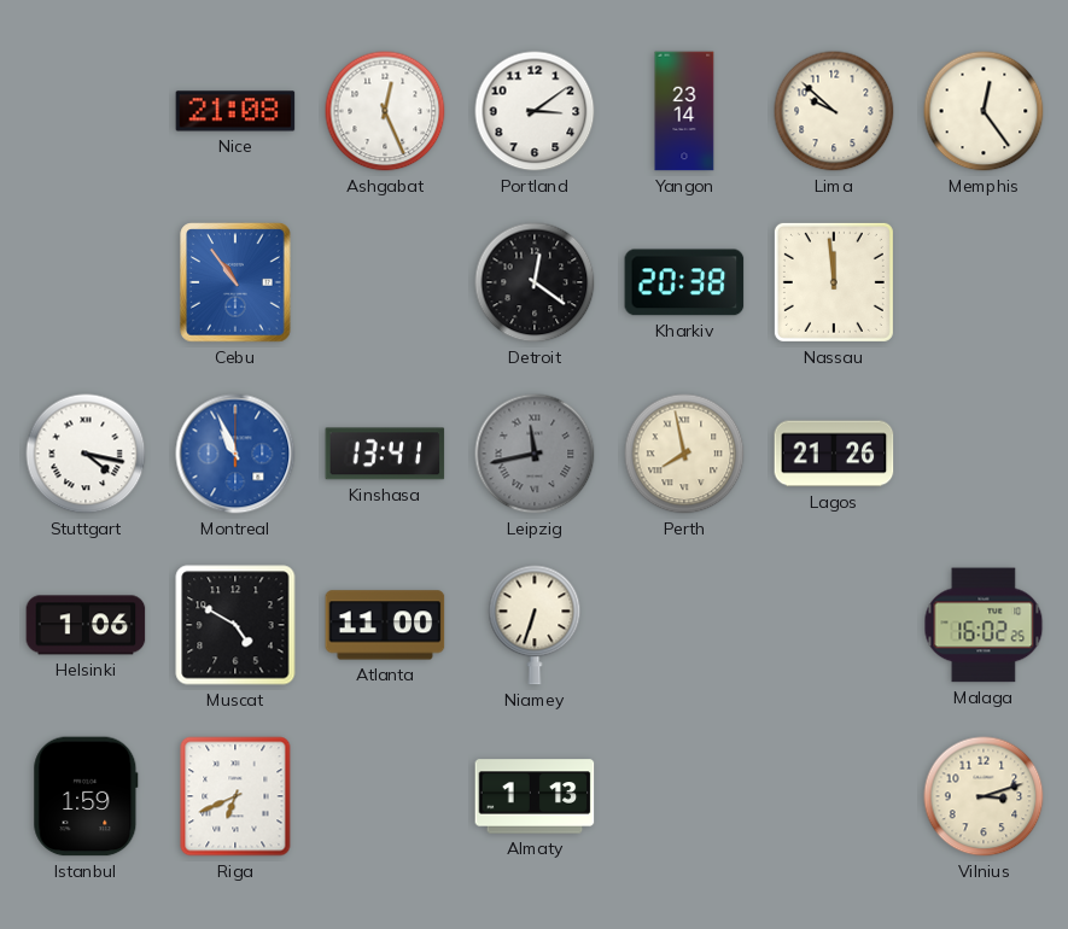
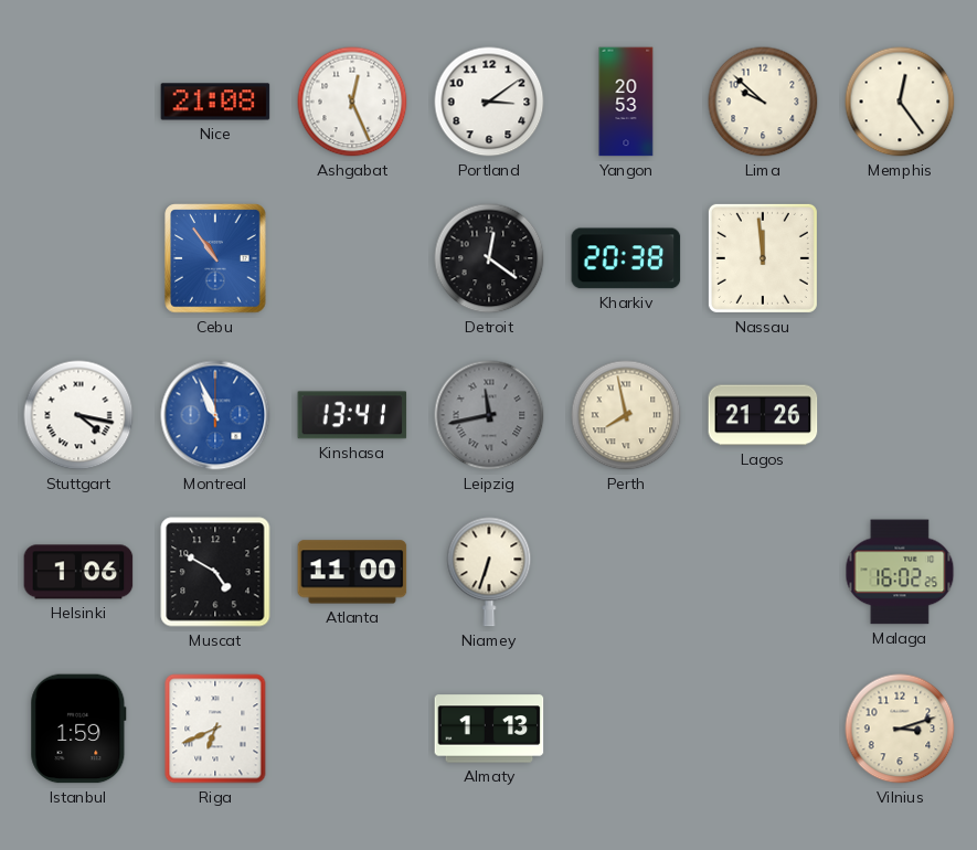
Yangon: 23:14 -> 20:53
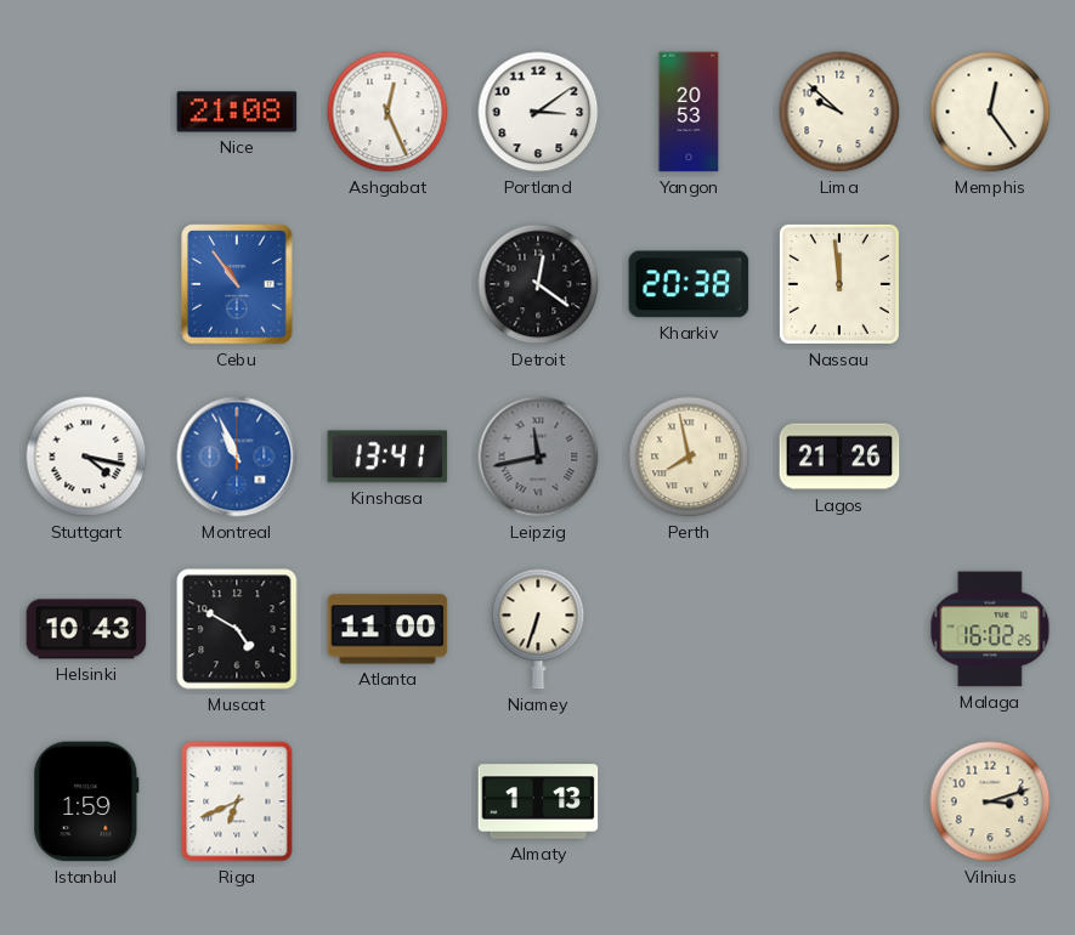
Helsinki: 1:06 -> 10:43
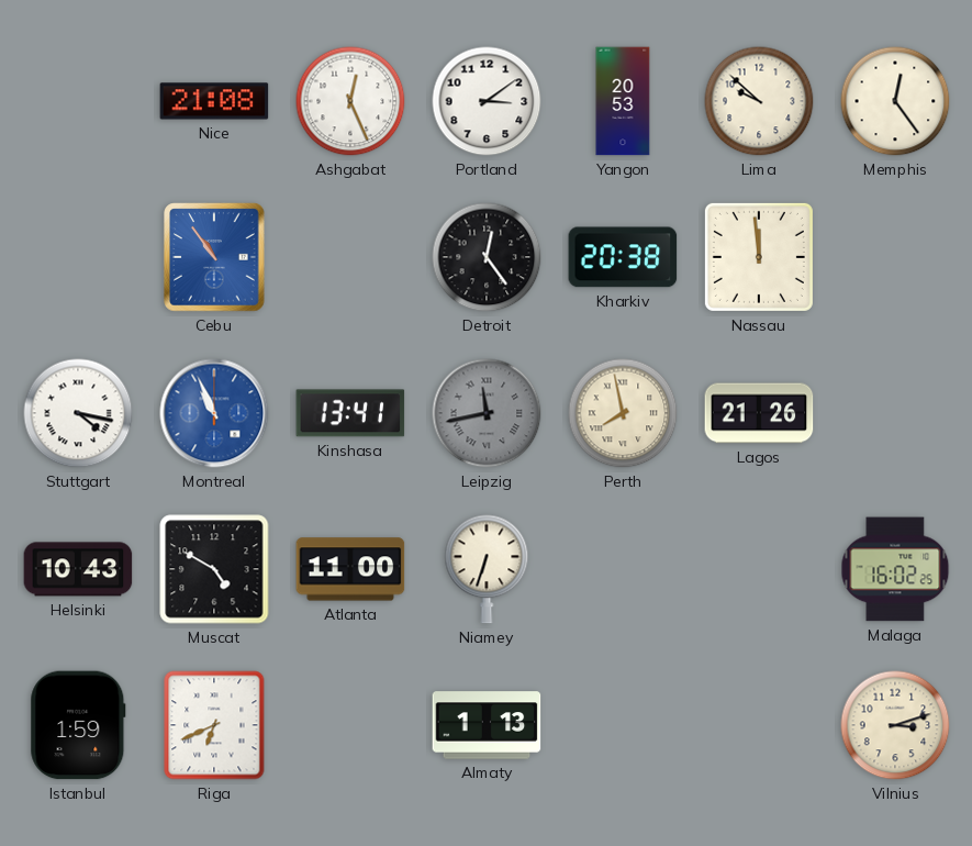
Detroit: 12:21 -> 12:24
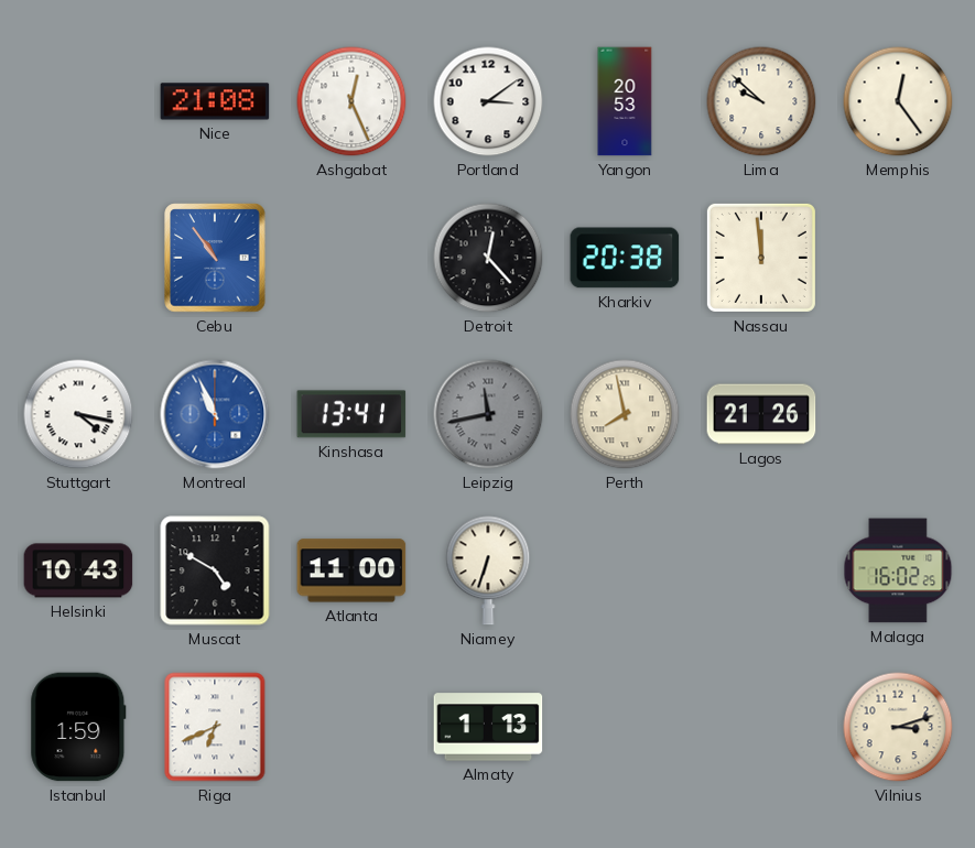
Detroit: 12:24 -> 12:23
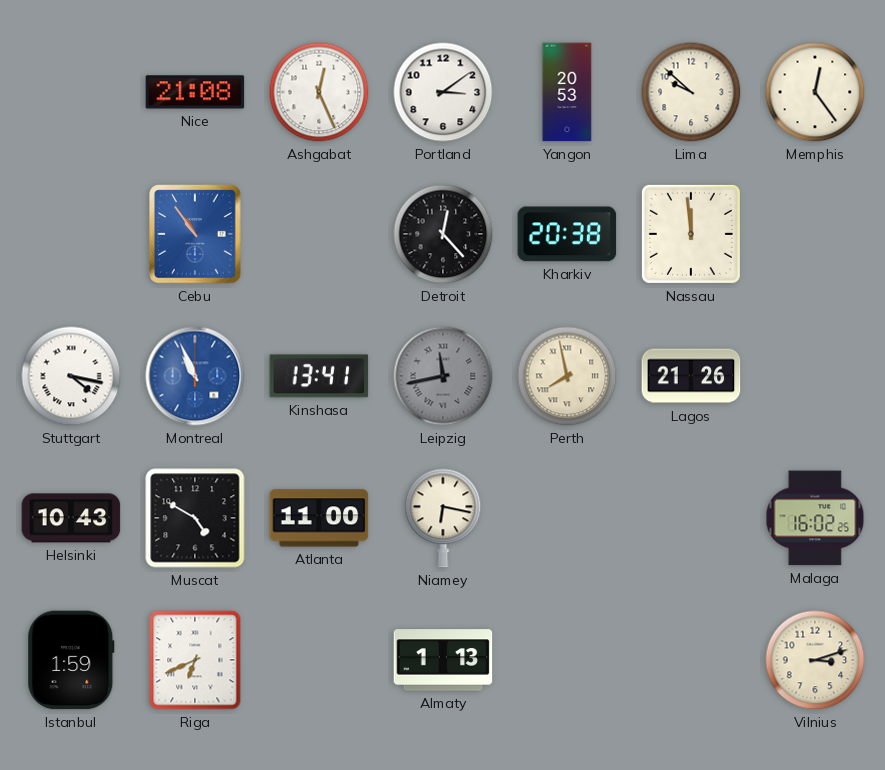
Niamey: 6:33 -> 6:17
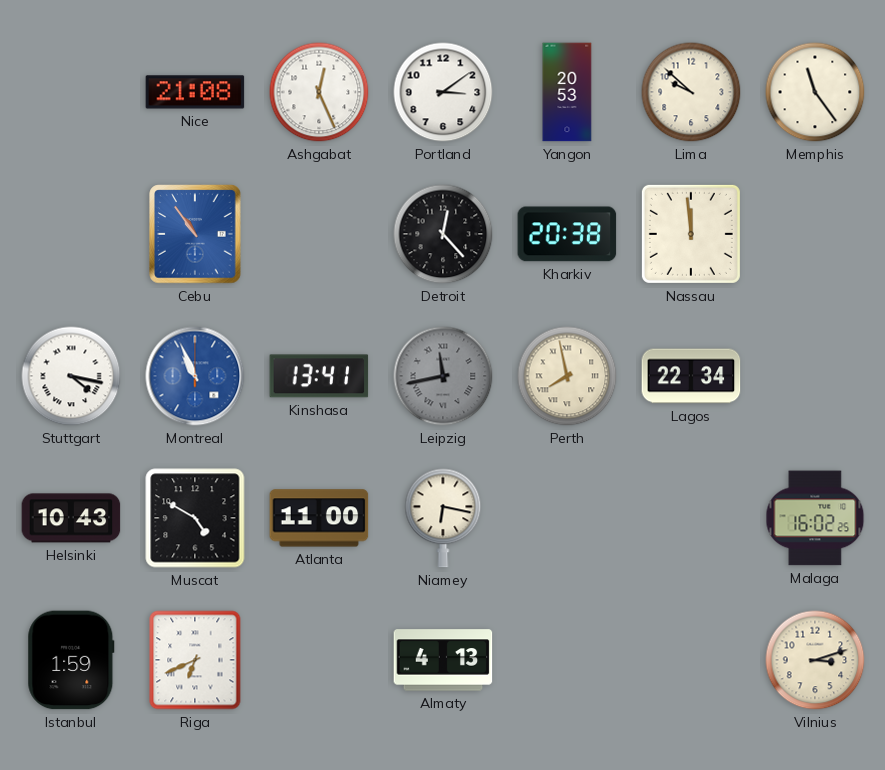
Memphis: 12:24 -> 11:24
Lagos: 21:26 -> 22:34
Almaty: 1:13 -> 4:13
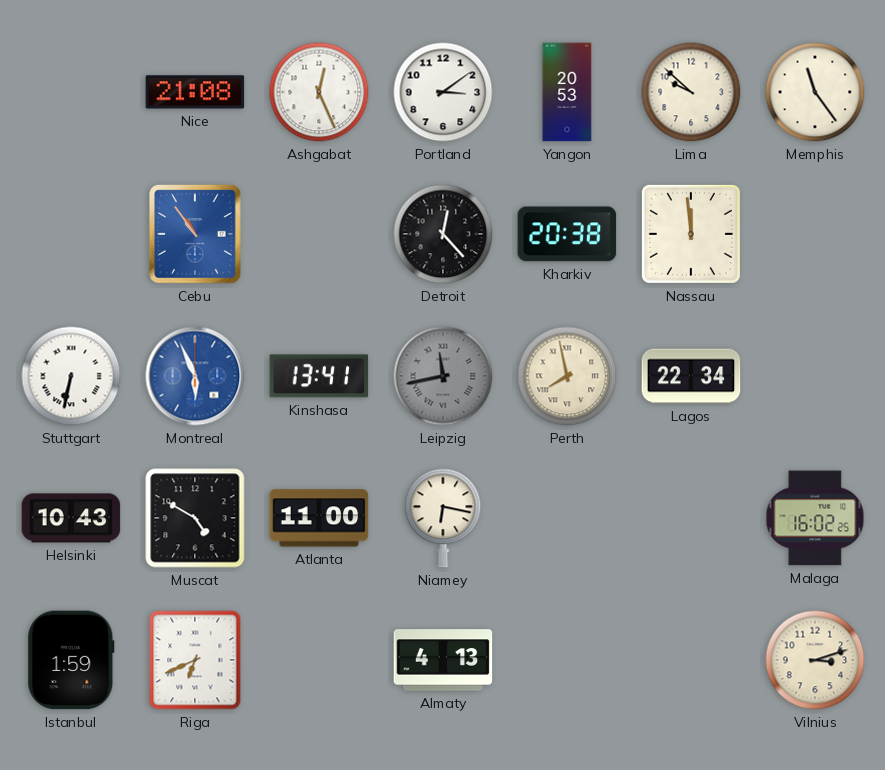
Stuttgart: 4:17 -> 6:32
Montreal: 10:56 -> 5:56
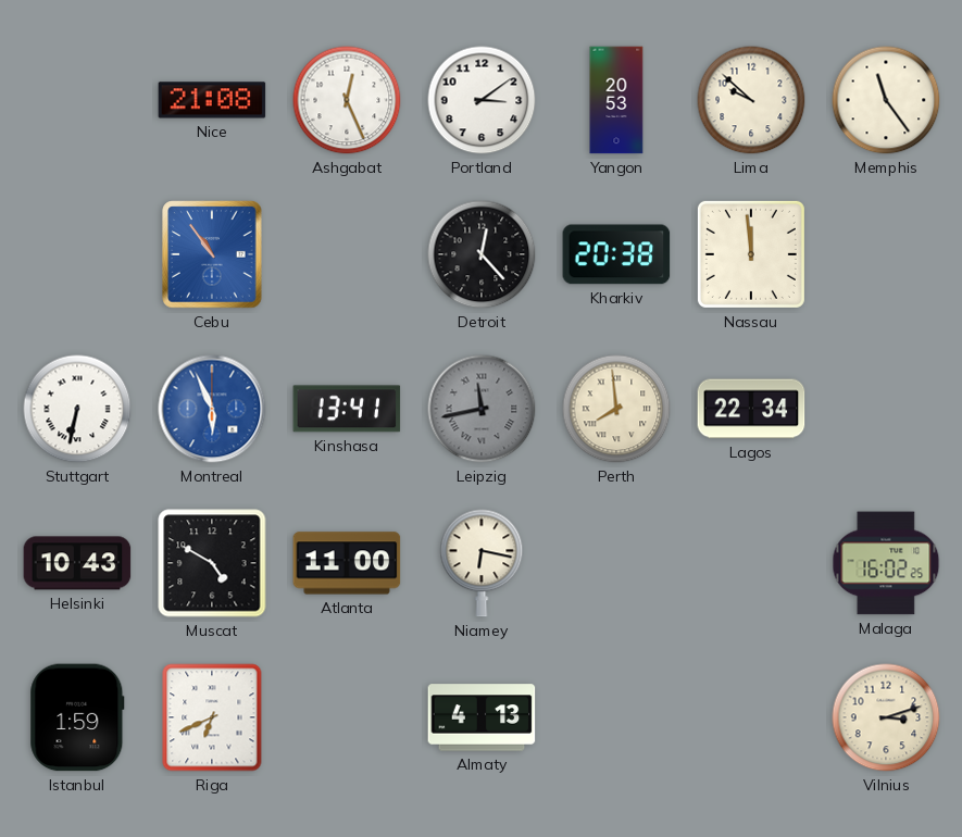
Perth: 7:58 -> 7:59
